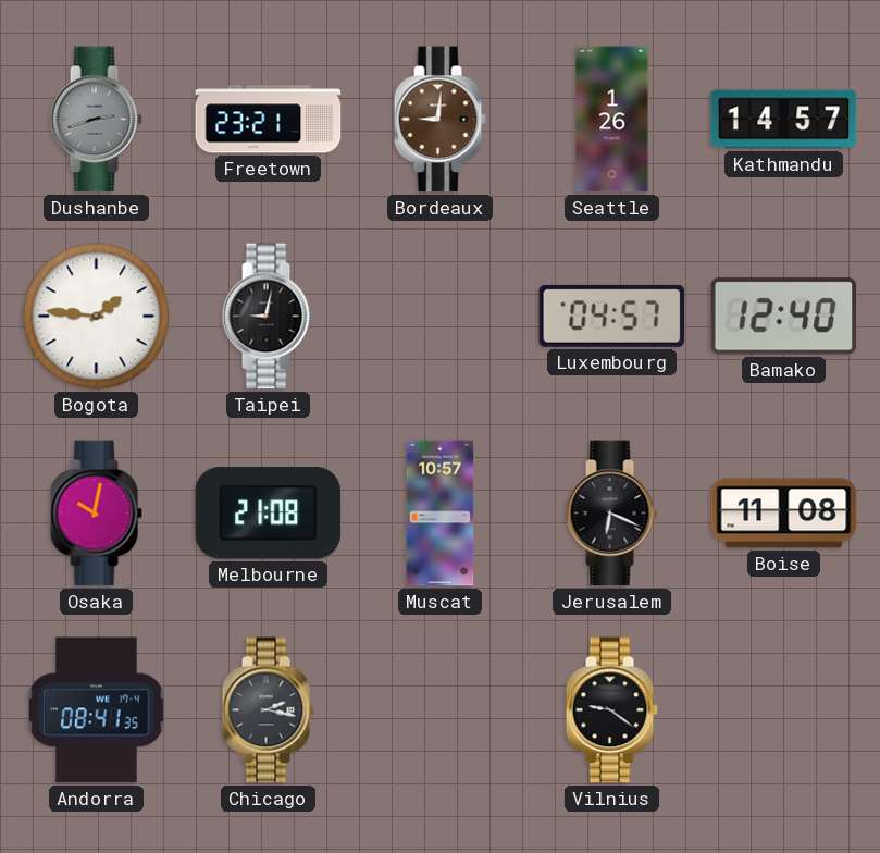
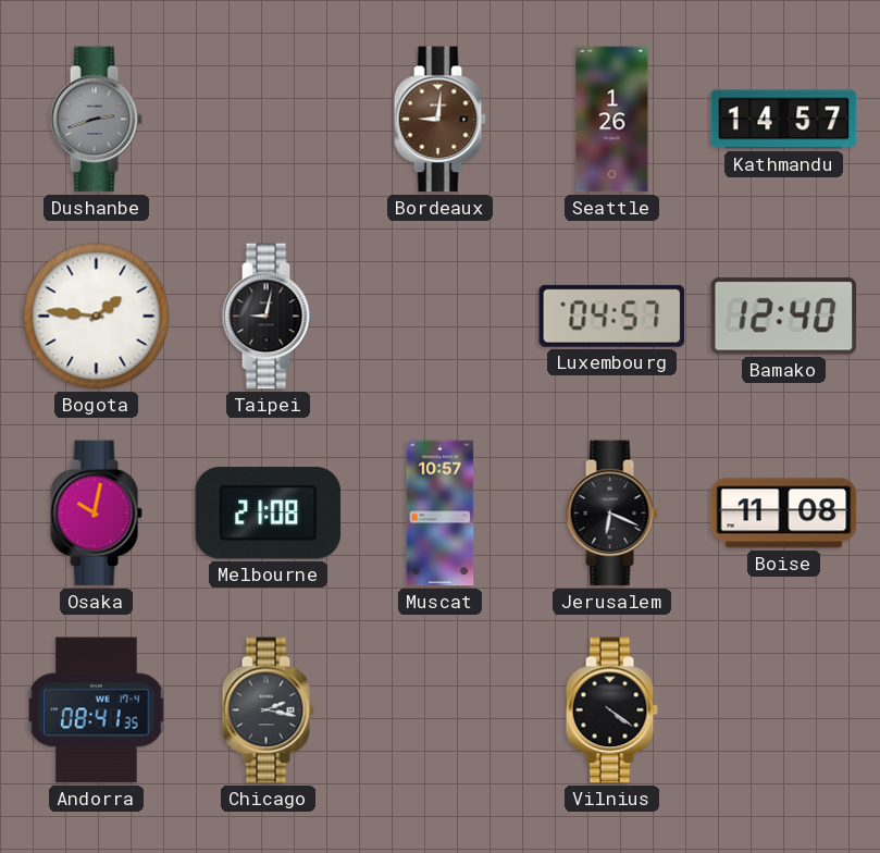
Freetown: 23:21 -> none
Vilnius: 9:21 -> 4:21
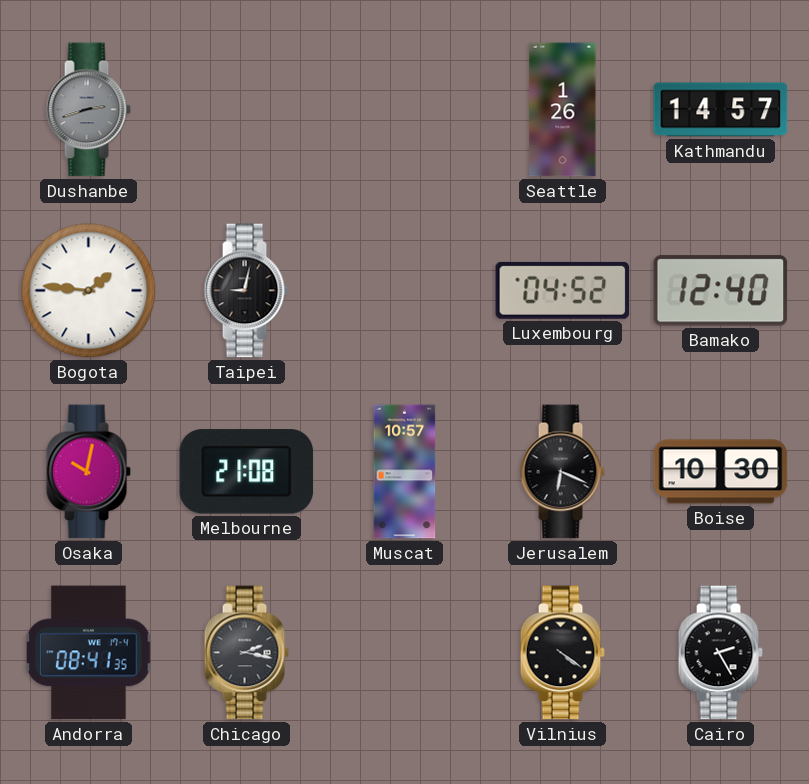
Bordeaux: 9:01 -> none
Luxembourg: 04:57 -> 04:52
Boise: 11:08 -> 10:30
Cairo: none -> 2:25
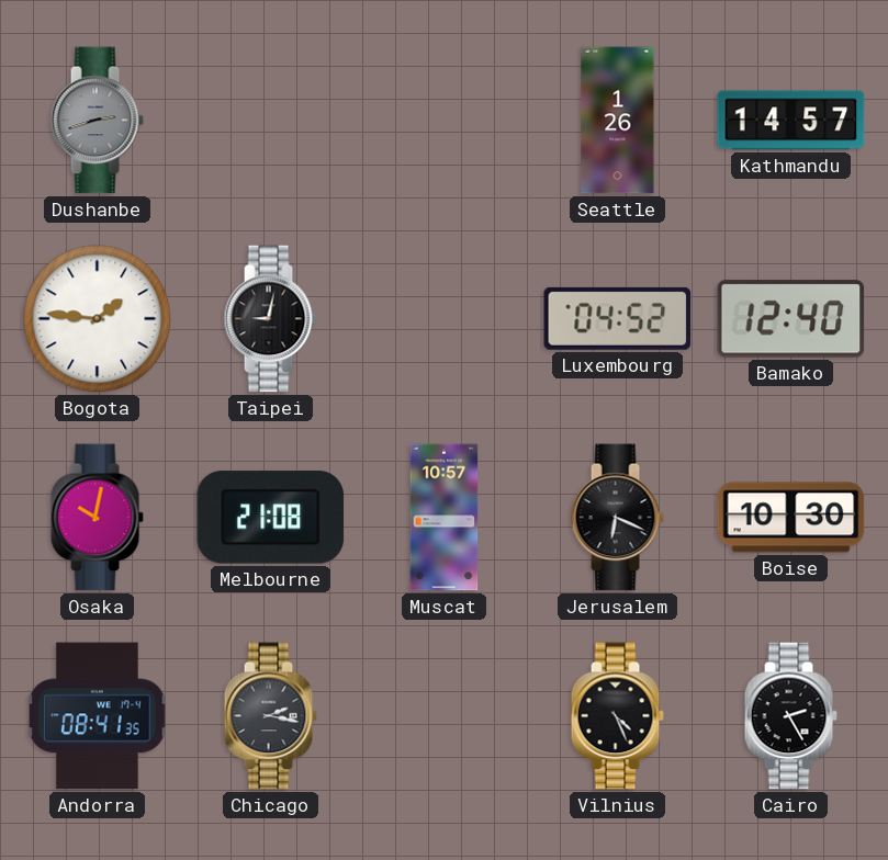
Vilnius: 4:21 -> 4:26
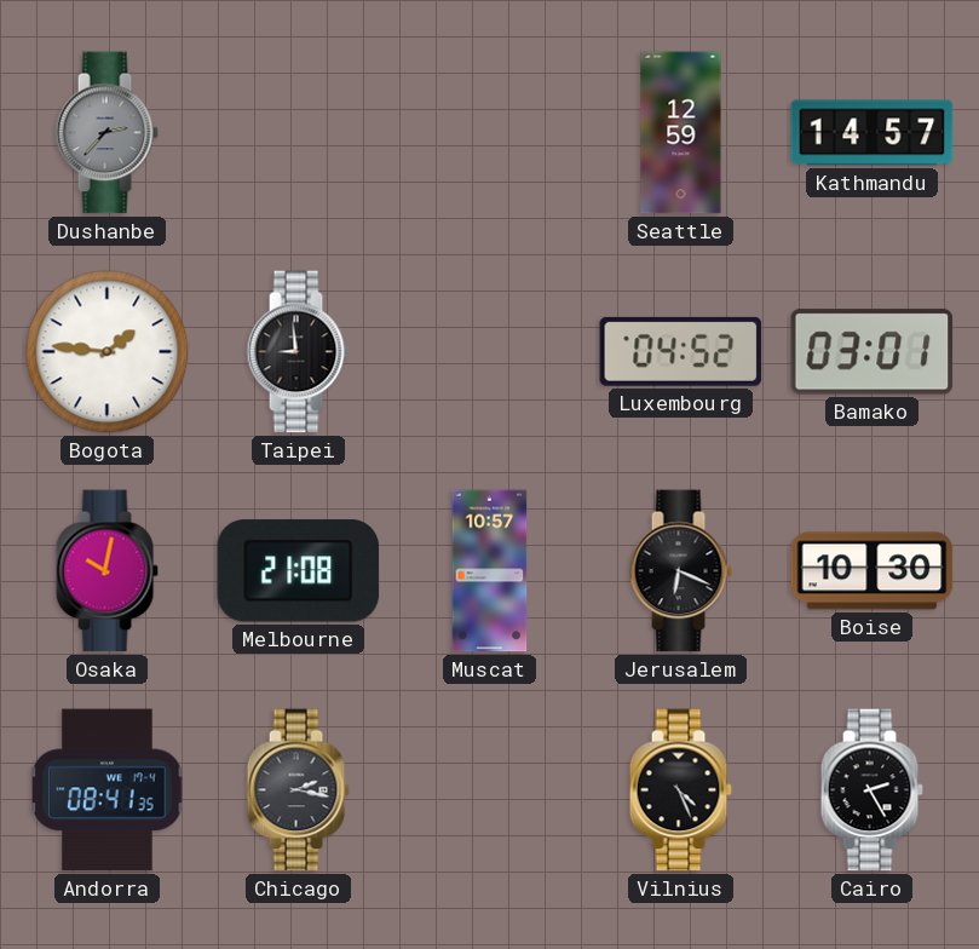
Dushanbe: 2:42 -> 2:37
Seattle: 1:26 -> 12:59
Taipei: 9:02 -> 8:59
Bamako: 12:40 -> 03:01
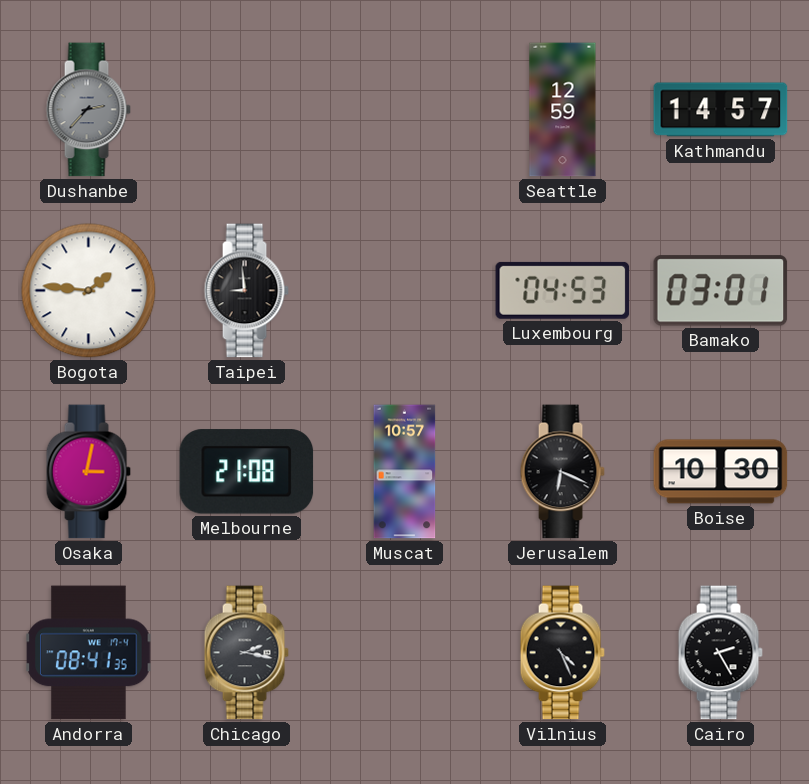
Luxembourg: 04:52 -> 04:53
Osaka: 10:02 -> 3:02
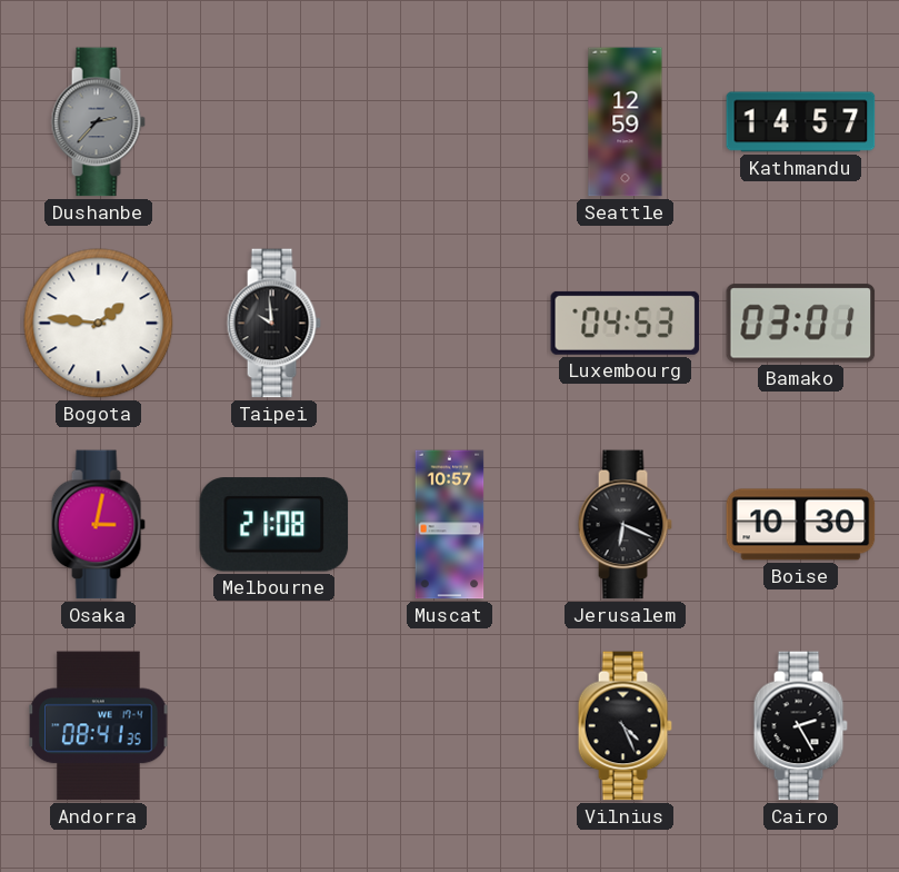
Taipei: 8:59 -> 9:59
Chicago: 2:17 -> none
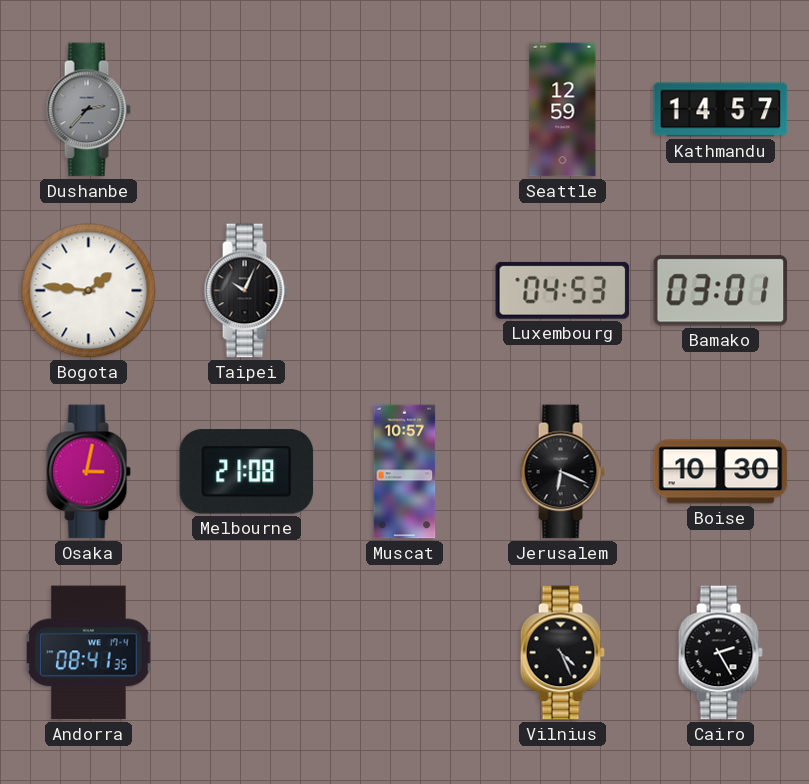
Taipei: 9:59 -> 10:04
